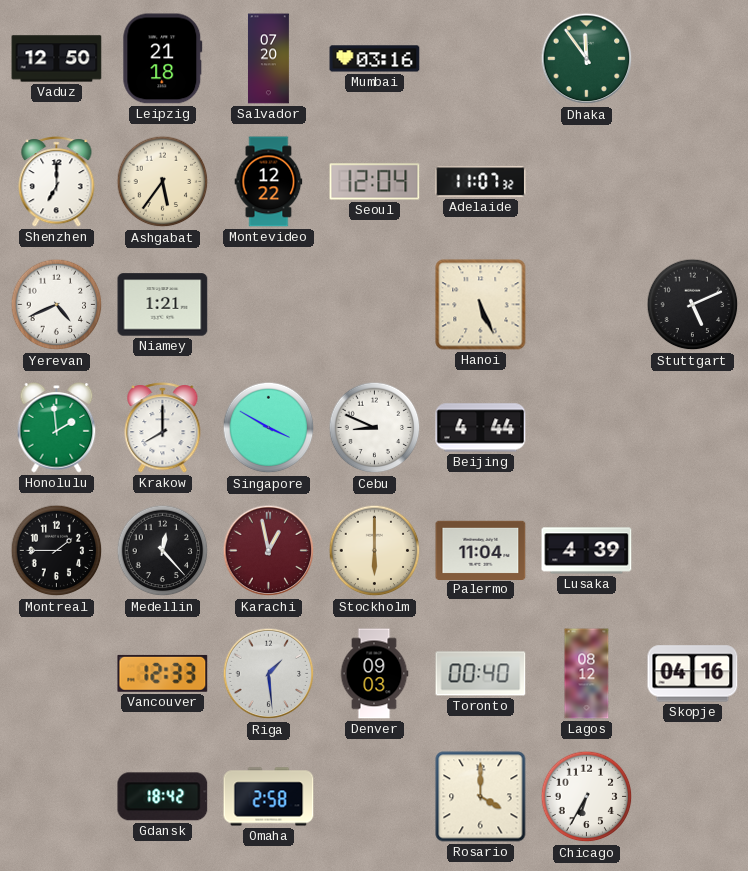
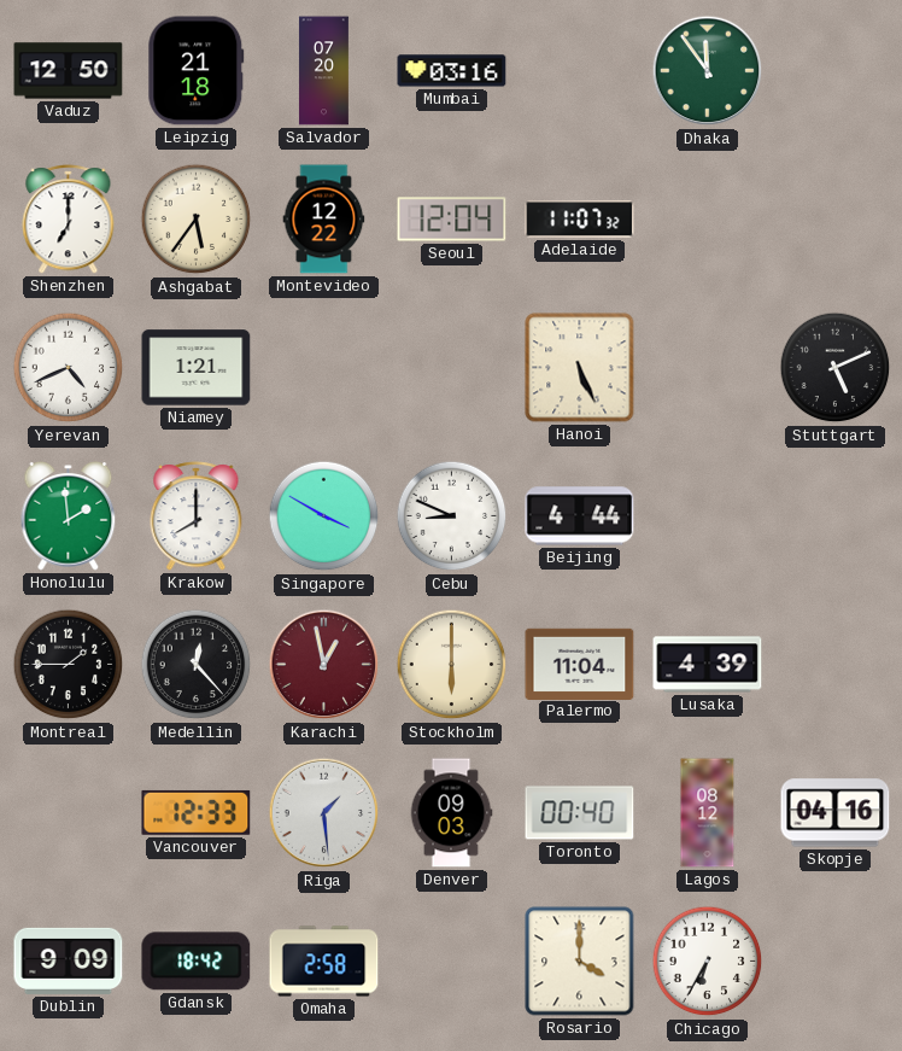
Dublin: none -> 9:09
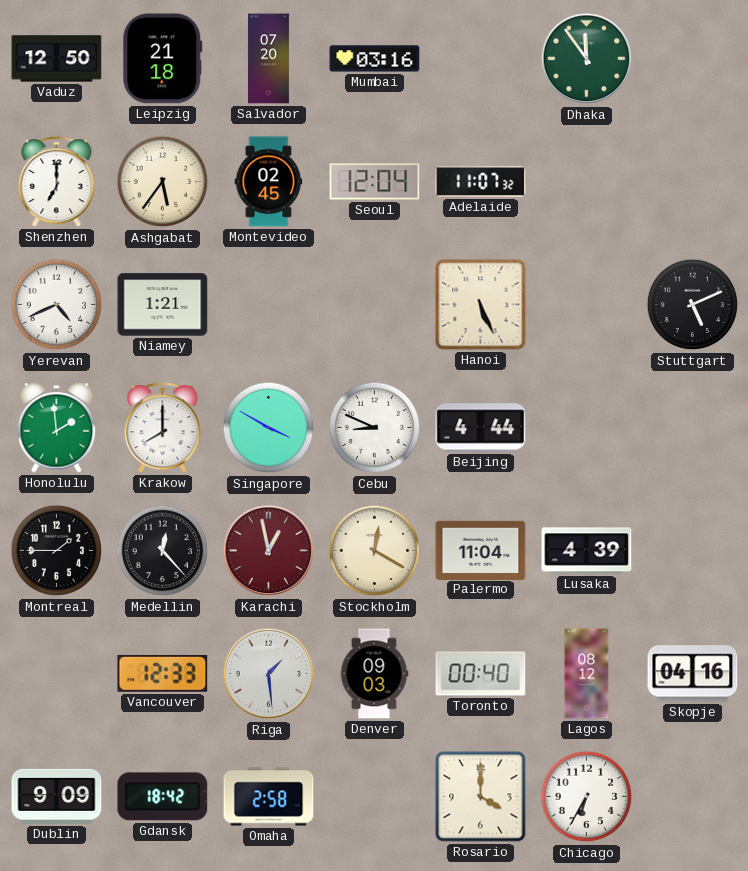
Montevideo: 12:22 -> 02:45
Stockholm: 6:00 -> 12:20
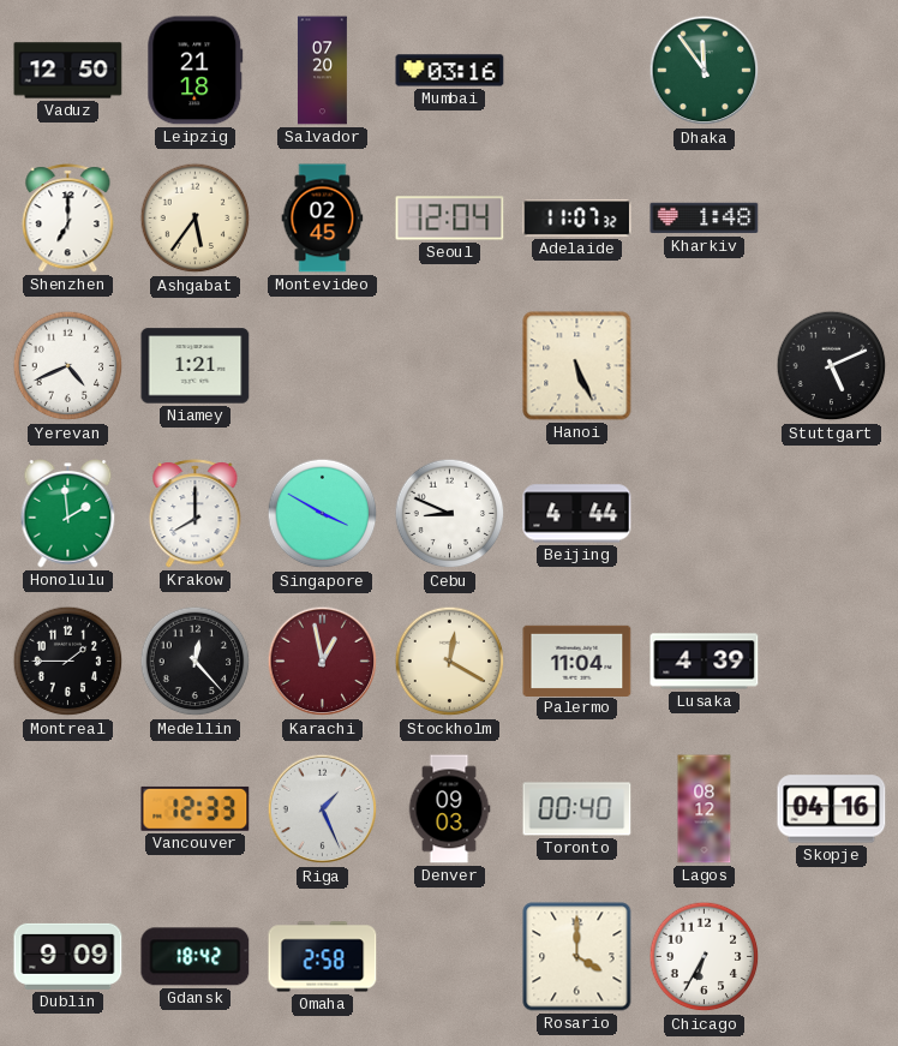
Kharkiv: none -> 1:48
Riga: 1:29 -> 1:26
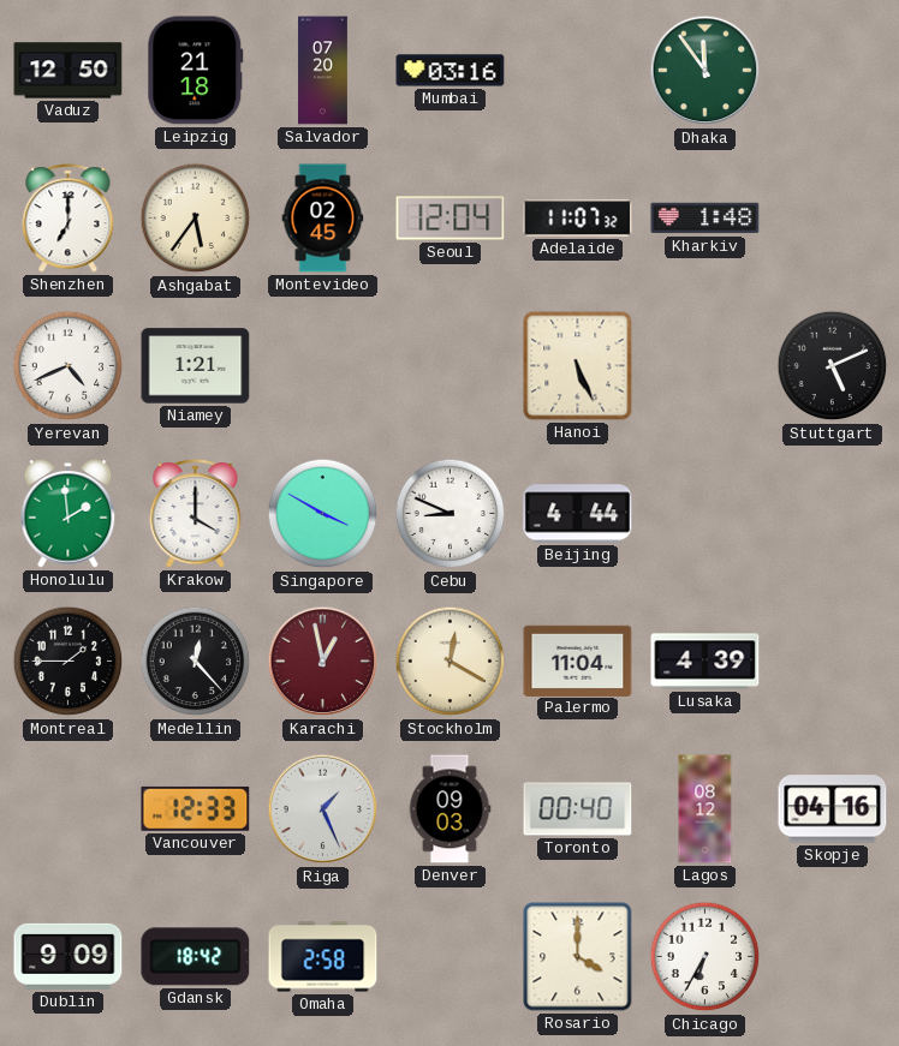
Krakow: 8:00 -> 4:00
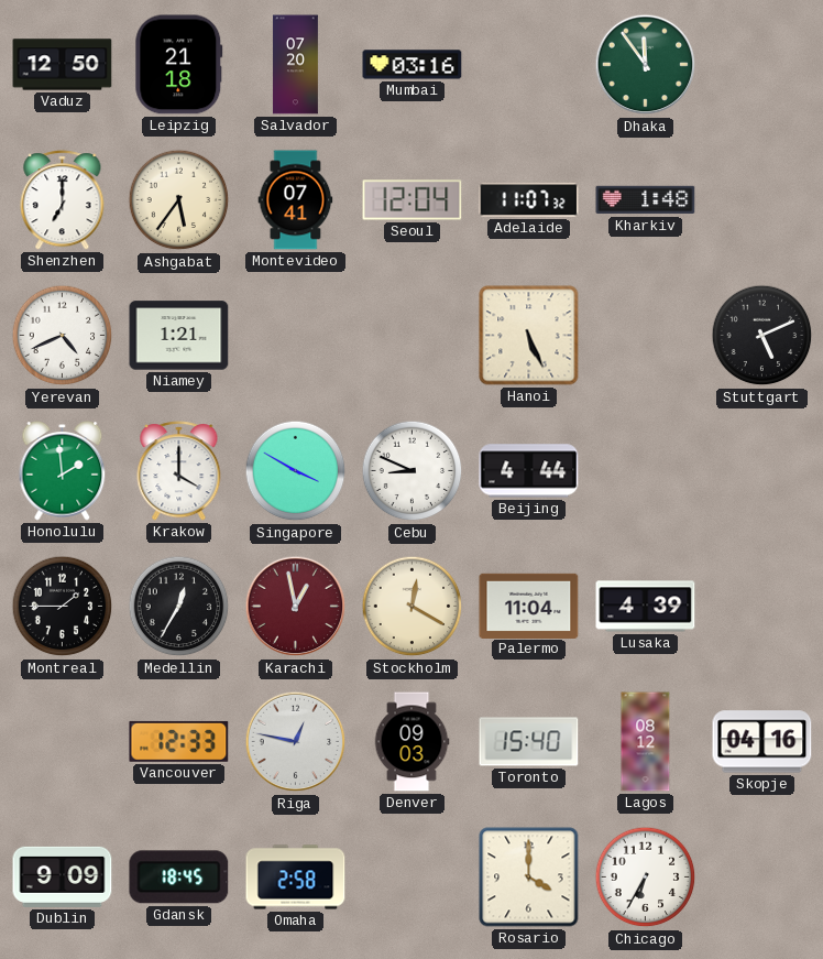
Montevideo: 02:45 -> 07:41
Medellin: 12:23 -> 12:35
Riga: 1:26 -> 12:47
Toronto: 00:40 -> 15:40
Gdansk: 18:42 -> 18:45
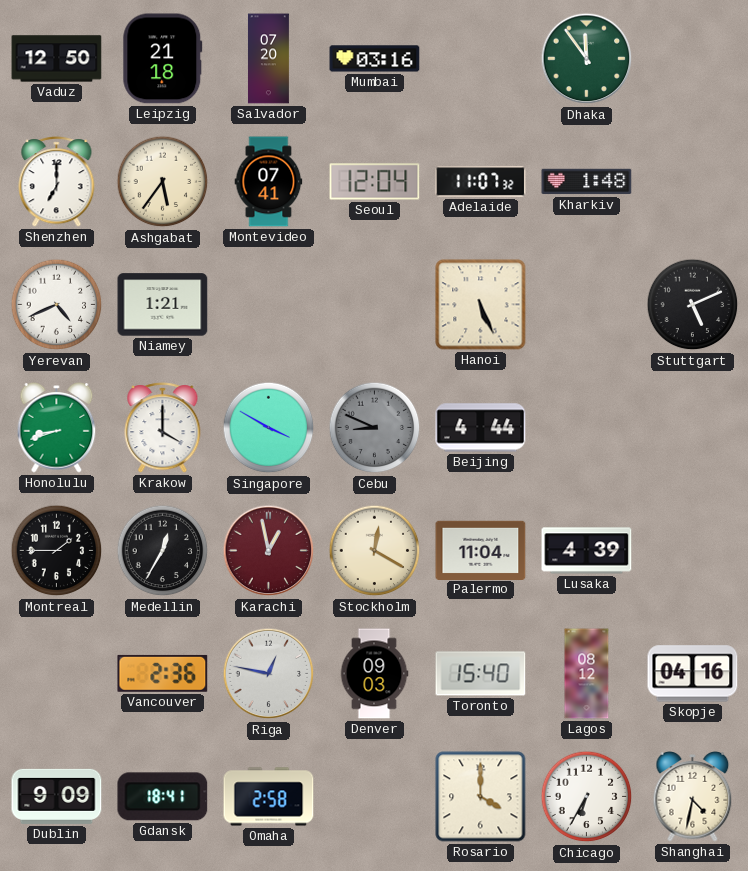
Honolulu: 1:59 -> 8:42
Cebu dial: white -> grey
Vancouver: 12:33 -> 2:36
Gdansk: 18:45 -> 18:41
Shanghai: none -> 4:32
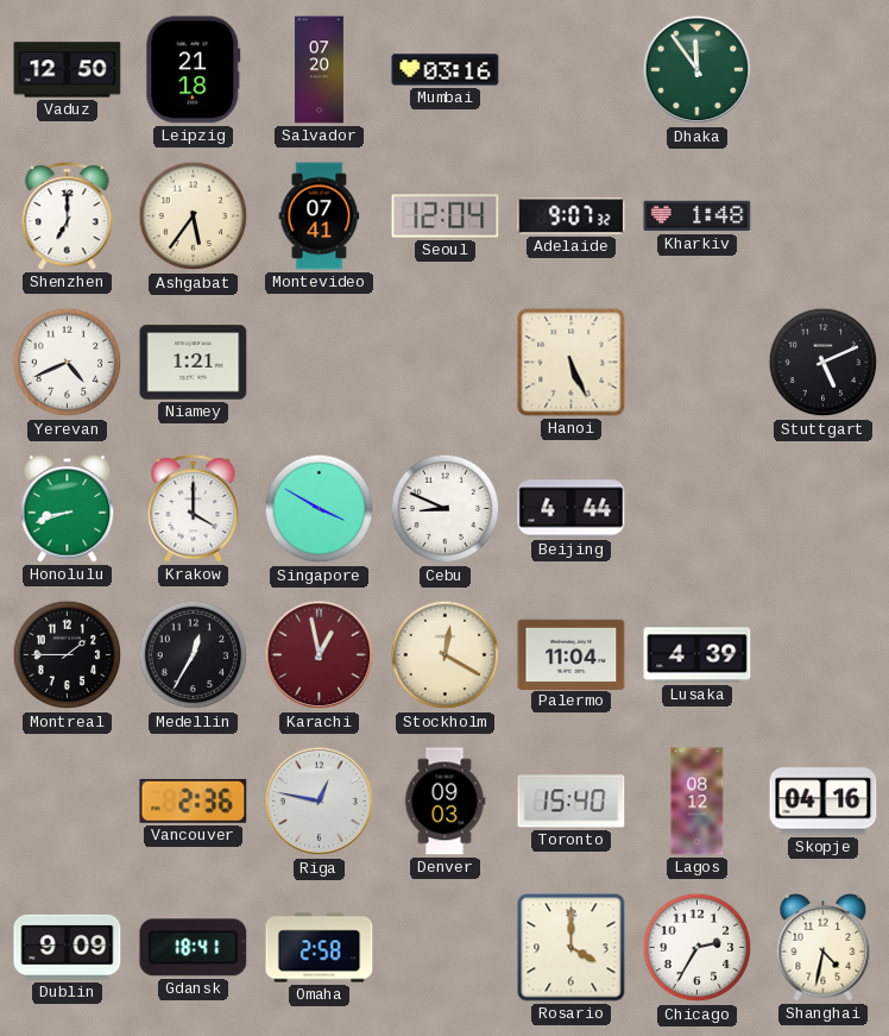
Adelaide: 11:07 -> 9:07
Cebu dial: grey -> white
Chicago: 6:35 -> 2:35
